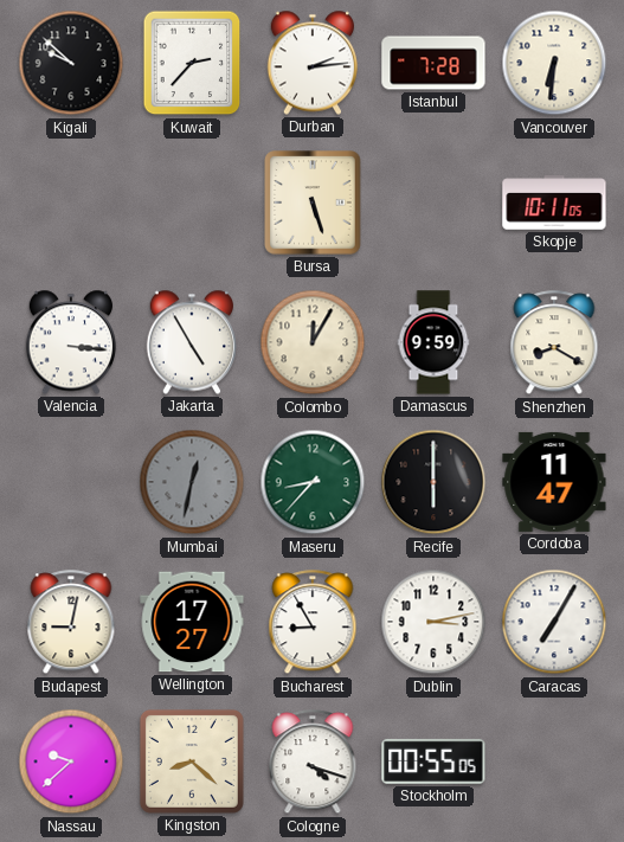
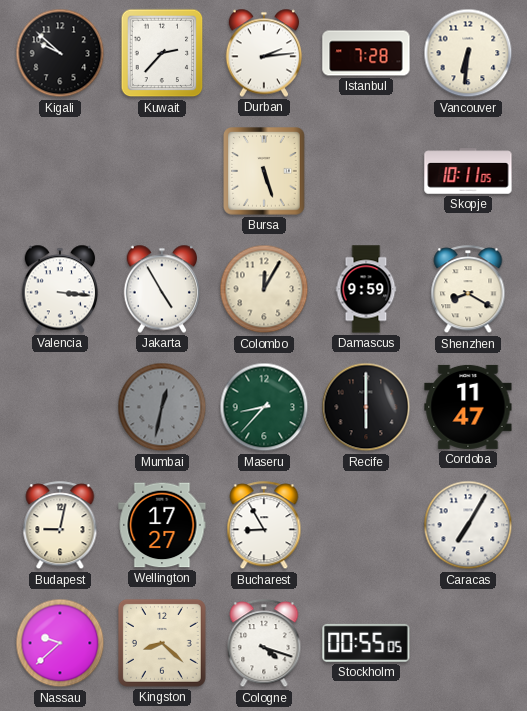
Dublin: 3:13 -> none
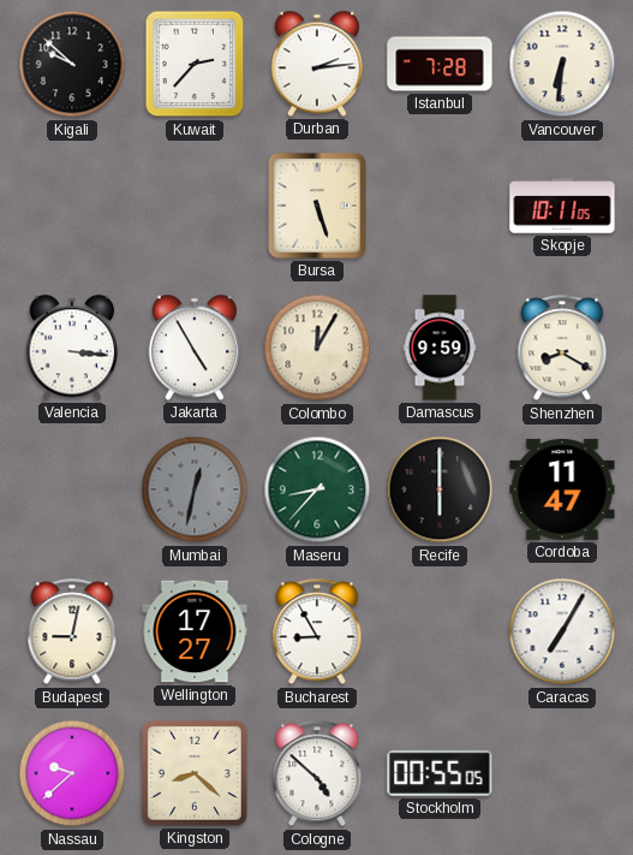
Cologne: 4:18 -> 4:52
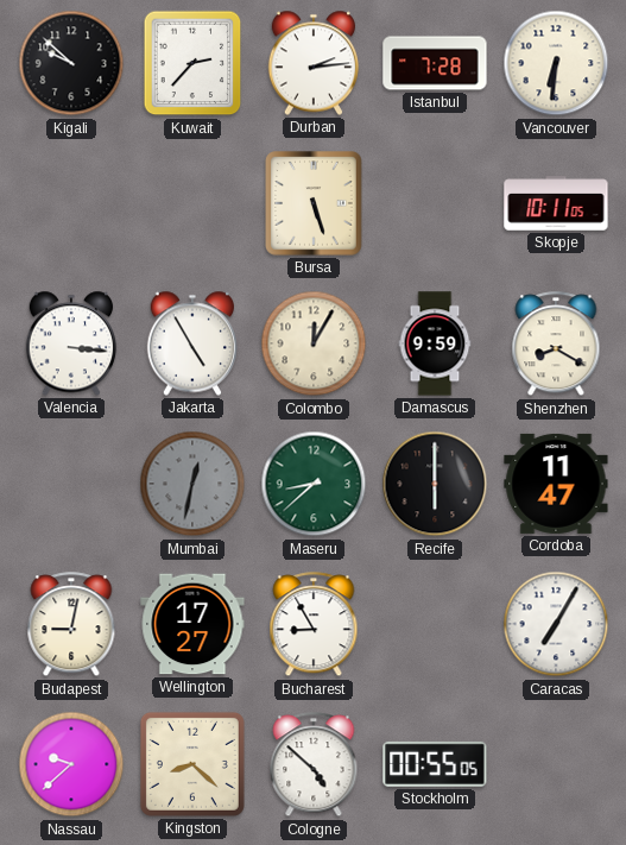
Maseru: 8:37 -> 8:38
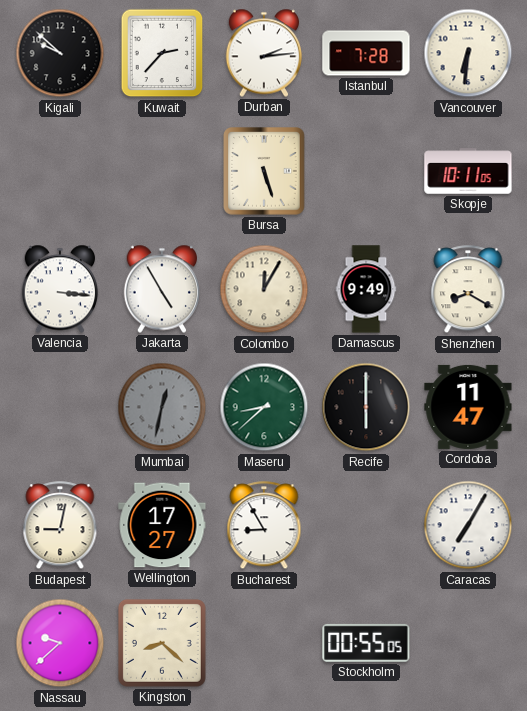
Damascus: 9:59 -> 9:49
Cologne: 4:52 -> none
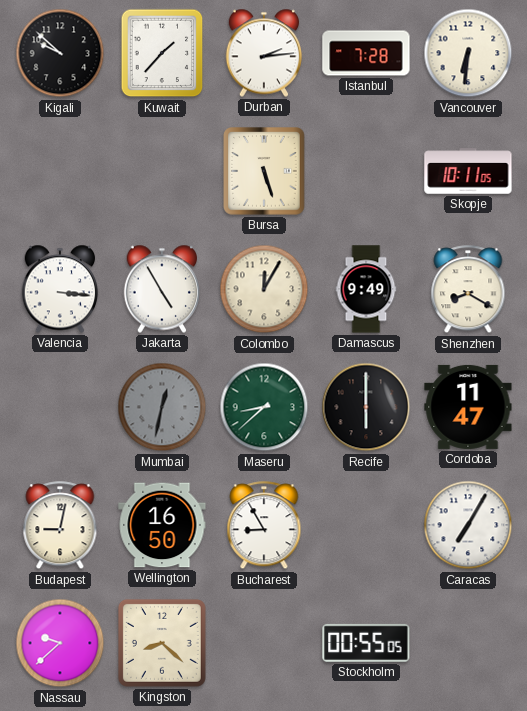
Kuwait: 2:37 -> 1:37
Wellington: 17:27 -> 16:50
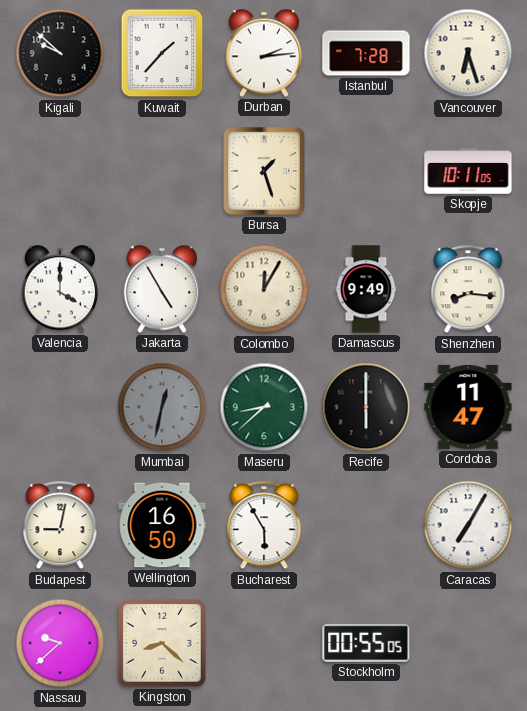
Vancouver: 6:31 -> 6:27
Bursa: 5:27 -> 1:27
Valencia: 3:16 -> 4:00
Shenzhen: 8:20 -> 8:16
Bucharest: 8:55 -> 5:55
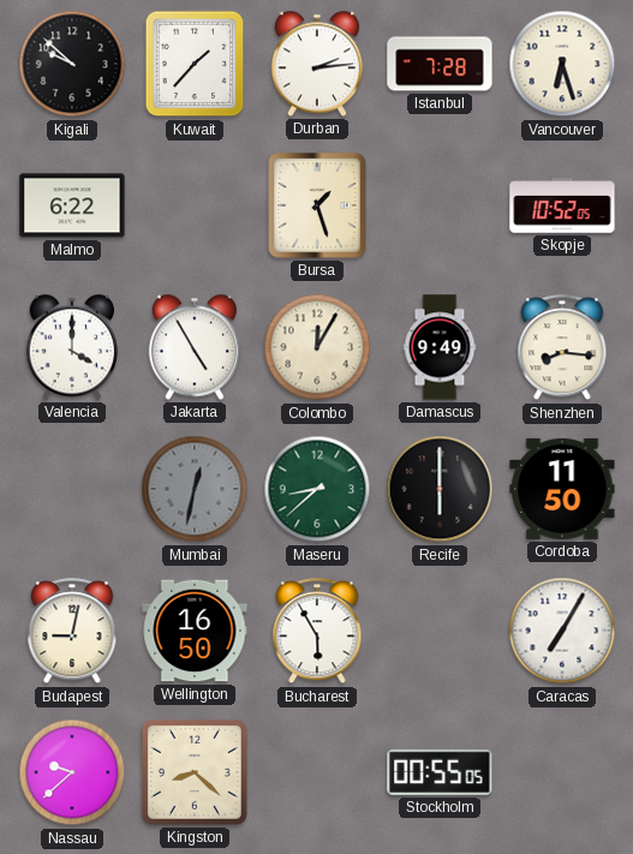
Malmo: none -> 6:22
Skopje: 10:11 -> 10:52
Cordoba: 11:47 -> 11:50
